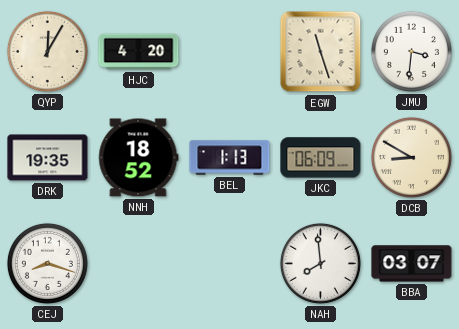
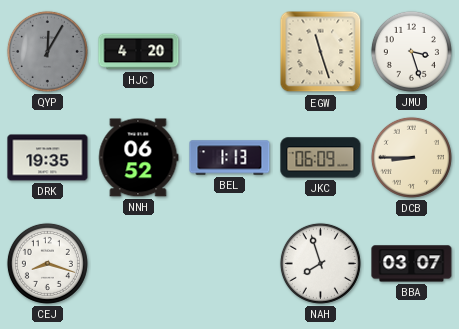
QYP dial: cream -> grey
JMU: 3:31 -> 3:27
NNH: 18:52 -> 06:52
DCB: 8:50 -> 8:45
NAH: 7:59 -> 7:57
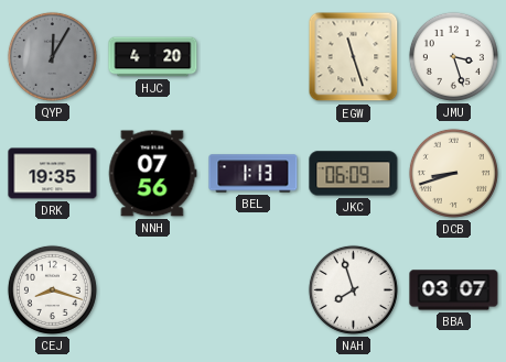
NNH: 06:52 -> 07:56
DCB: 8:45 -> 8:42
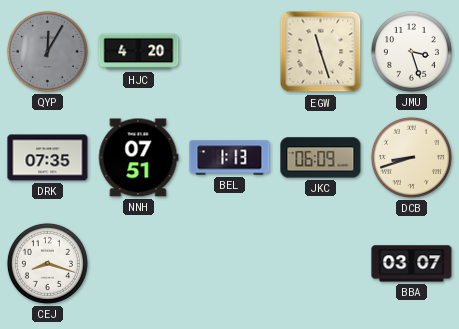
DRK: 19:35 -> 07:35
NNH: 07:56 -> 07:51
NAH: 7:57 -> none
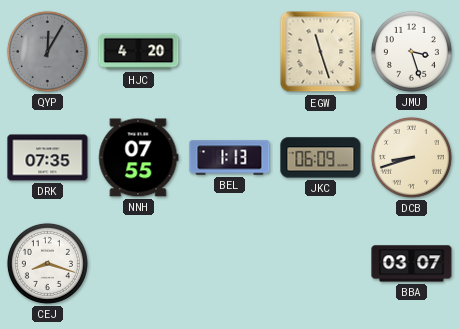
NNH: 07:51 -> 07:55
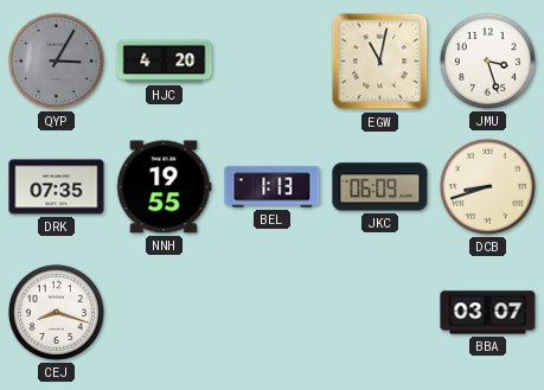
QYP: 12:05 -> 3:05
EGW: 11:27 -> 11:02
NNH: 07:55 -> 19:55
